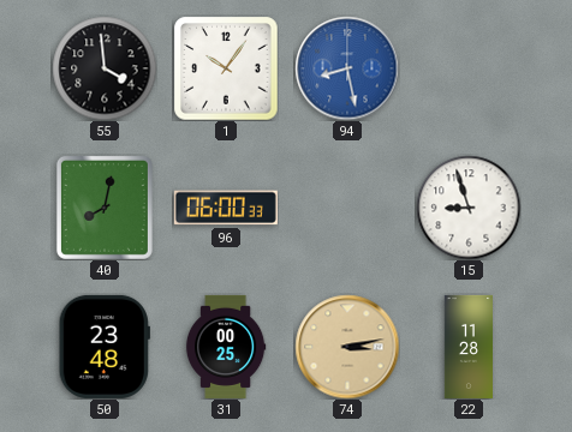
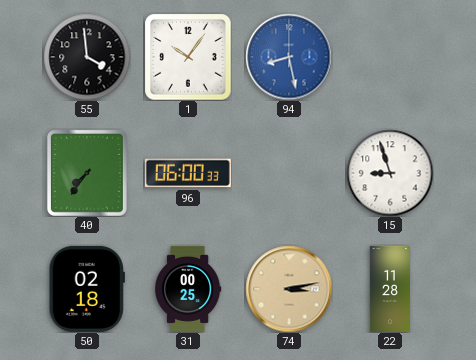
40: 8:02 -> 7:36
50: 23:48 -> 02:18
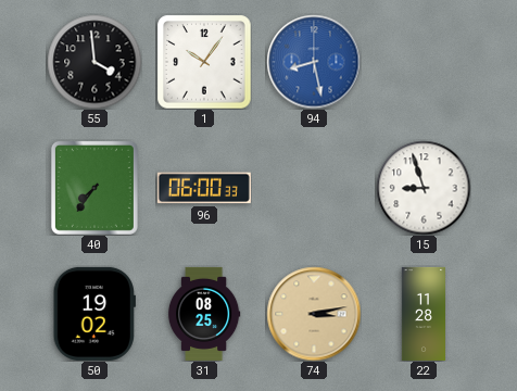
50: 02:18 -> 19:02
31: 00:25 -> 08:25
